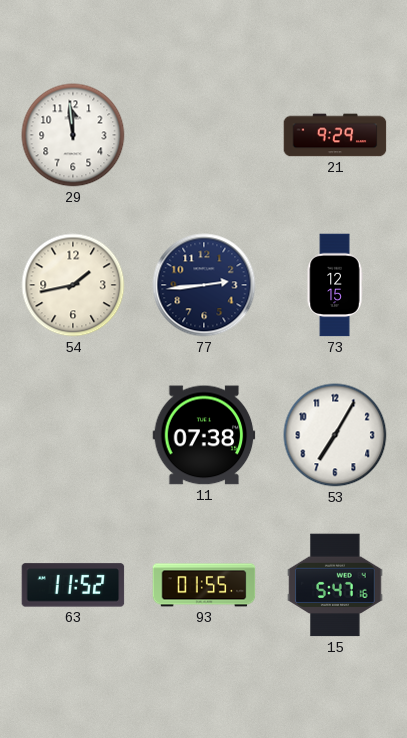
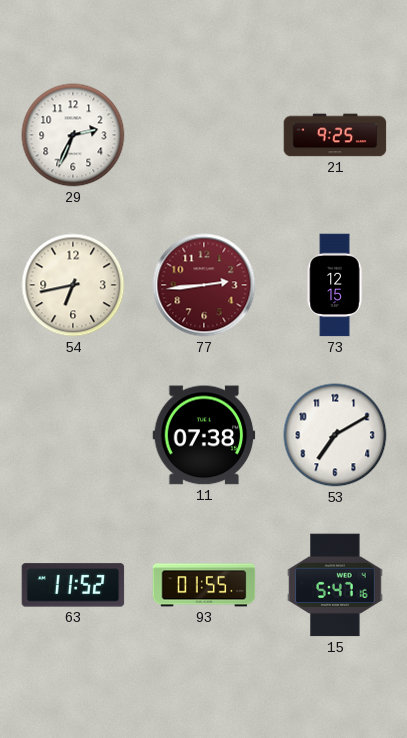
29: 11:59 -> 2:34
21: 9:29 -> 9:25
54: 1:43 -> 6:43
77 dial: navy -> burgundy
53: 7:05 -> 7:10
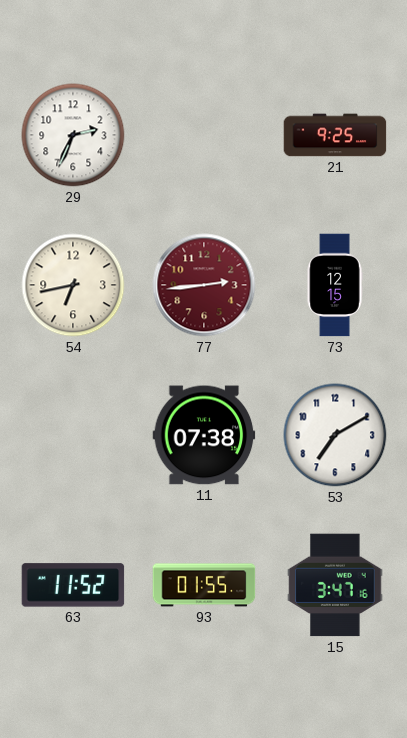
15: 5:47 -> 3:47
